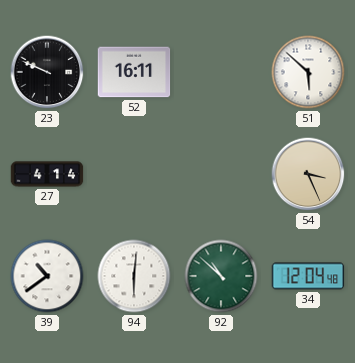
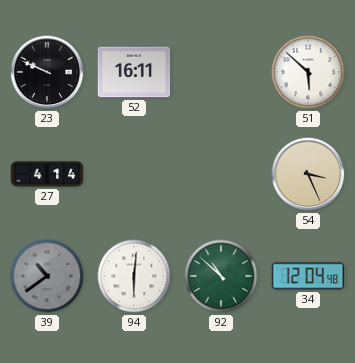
39 dial: white -> grey
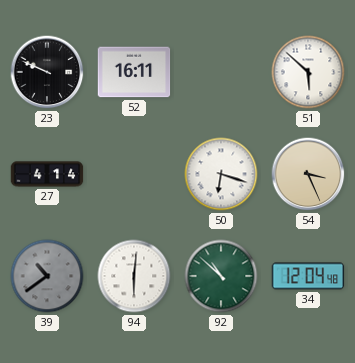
50: none -> 6:18
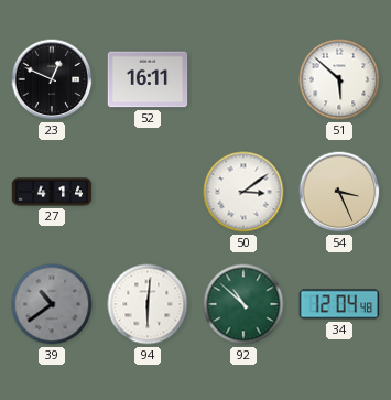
23: 9:49 -> 12:49
50: 6:18 -> 3:09
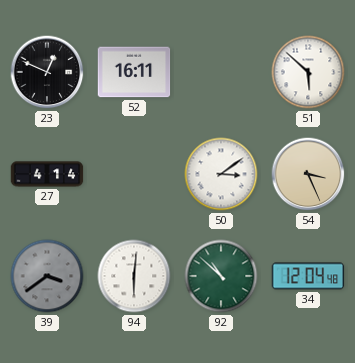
39: 10:39 -> 3:39
